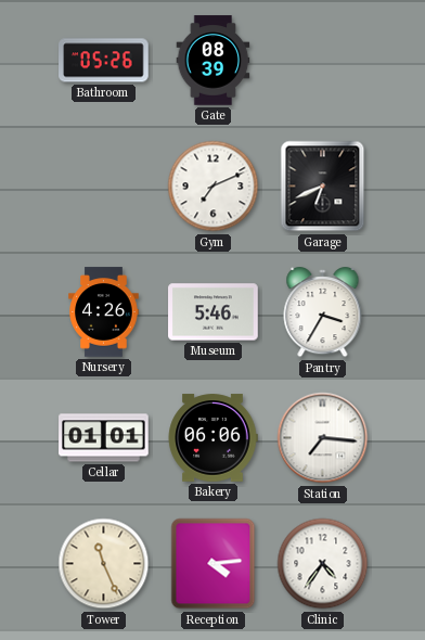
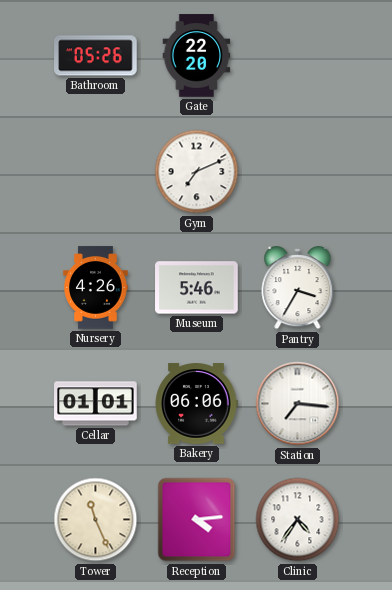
Gate: 08:39 -> 22:20
Garage: 6:41 -> none
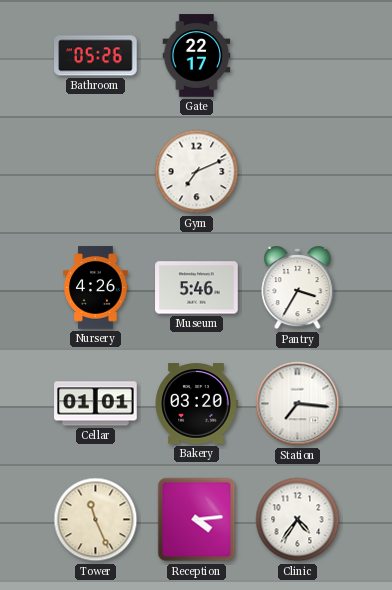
Gate: 22:20 -> 22:17
Bakery: 06:06 -> 03:20
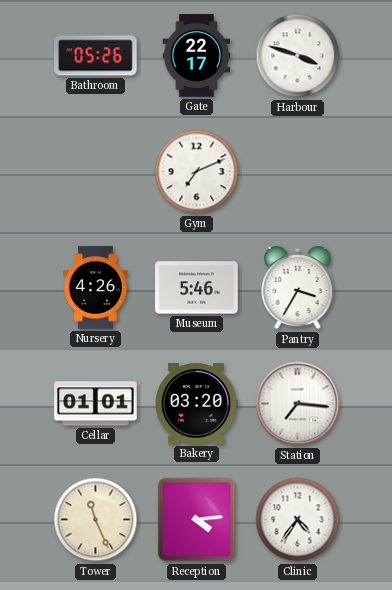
Harbour: none -> 3:48
